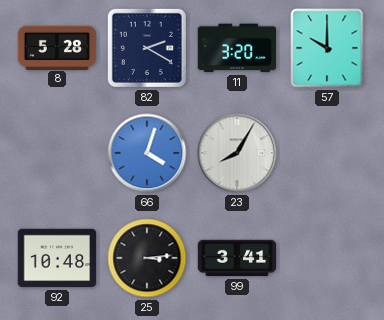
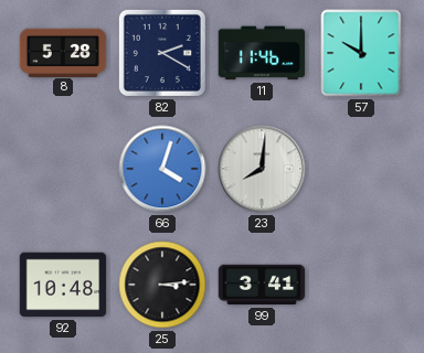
11: 3:20 -> 11:46
23: 8:05 -> 8:01
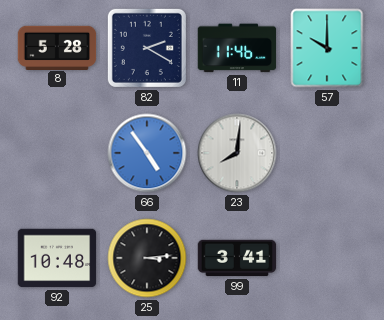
66: 4:03 -> 4:54
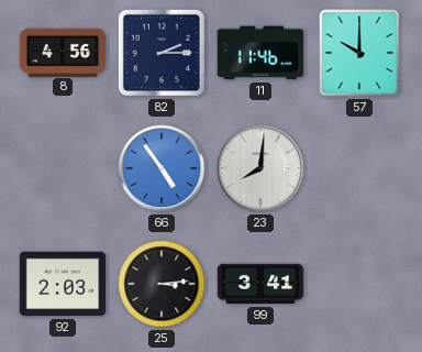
8: 5:28 -> 4:56
82: 2:20 -> 2:15
92: 10:48 -> 2:03
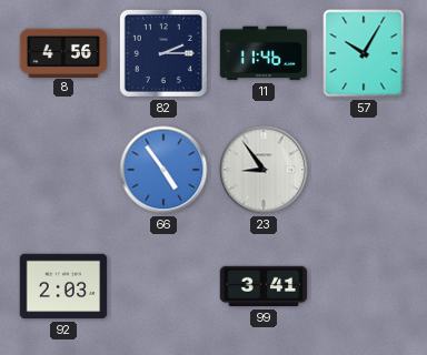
57: 10:00 -> 10:05
23: 8:01 -> 8:54
25: 3:14 -> none
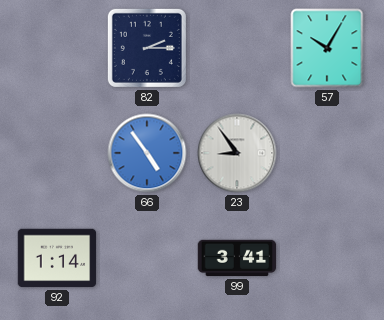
8: 4:56 -> none
11: 11:46 -> none
92: 2:03 -> 1:14
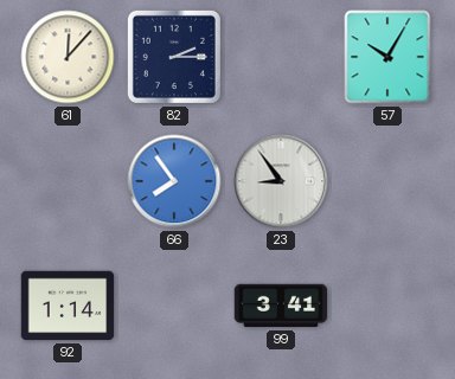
61: none -> 12:07
66: 4:54 -> 7:54
